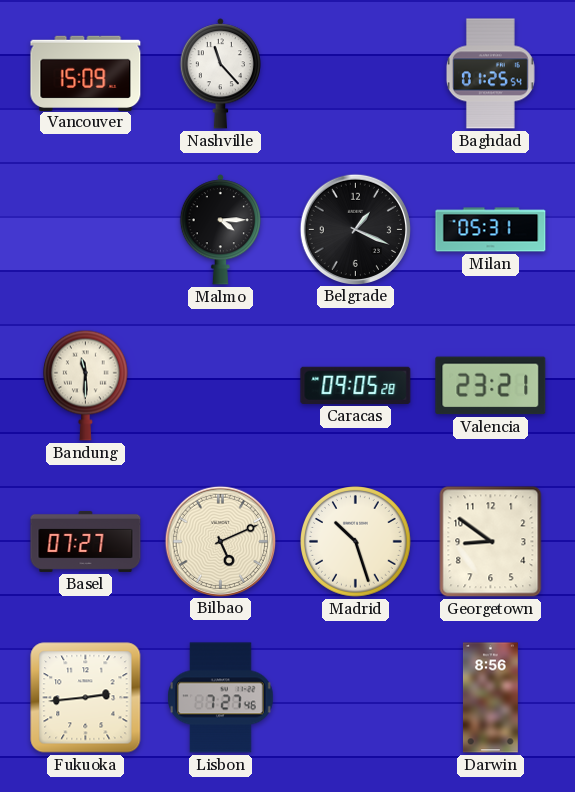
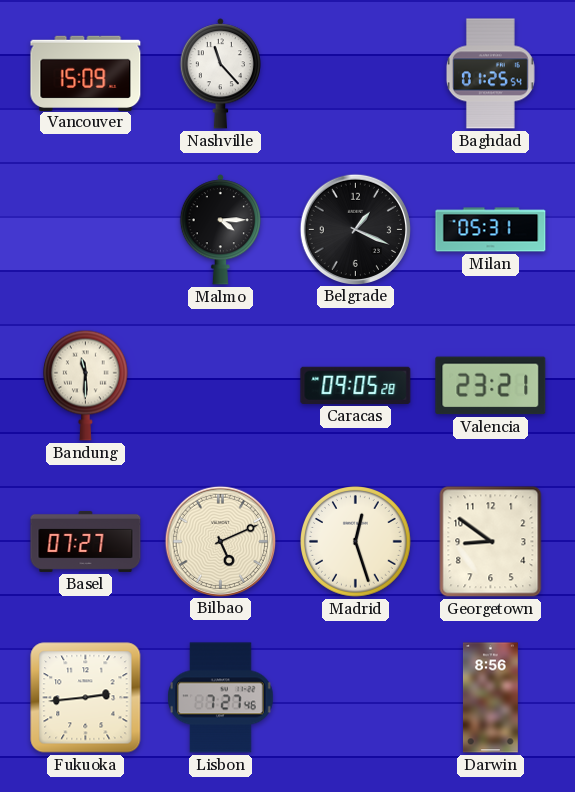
Madrid: 10:27 -> 12:27
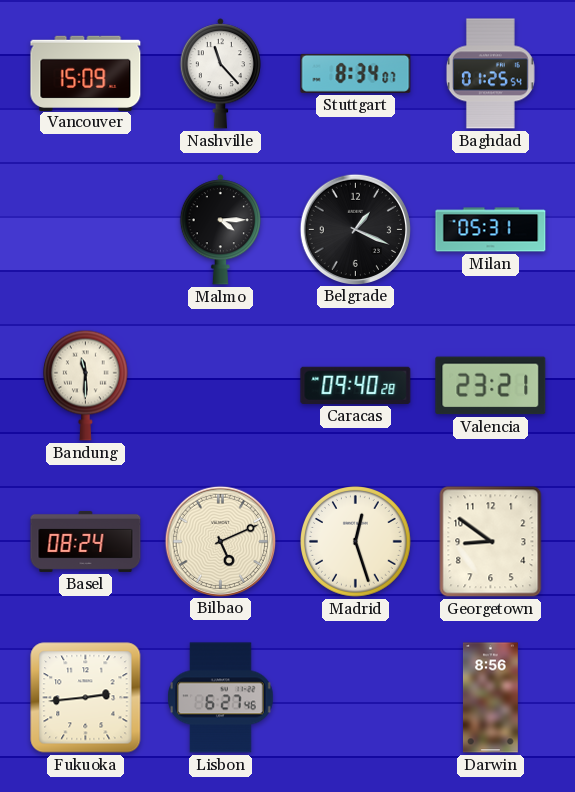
Stuttgart: none -> 8:34
Caracas: 09:05 -> 09:40
Basel: 07:27 -> 08:24
Lisbon: 7:27 -> 6:27
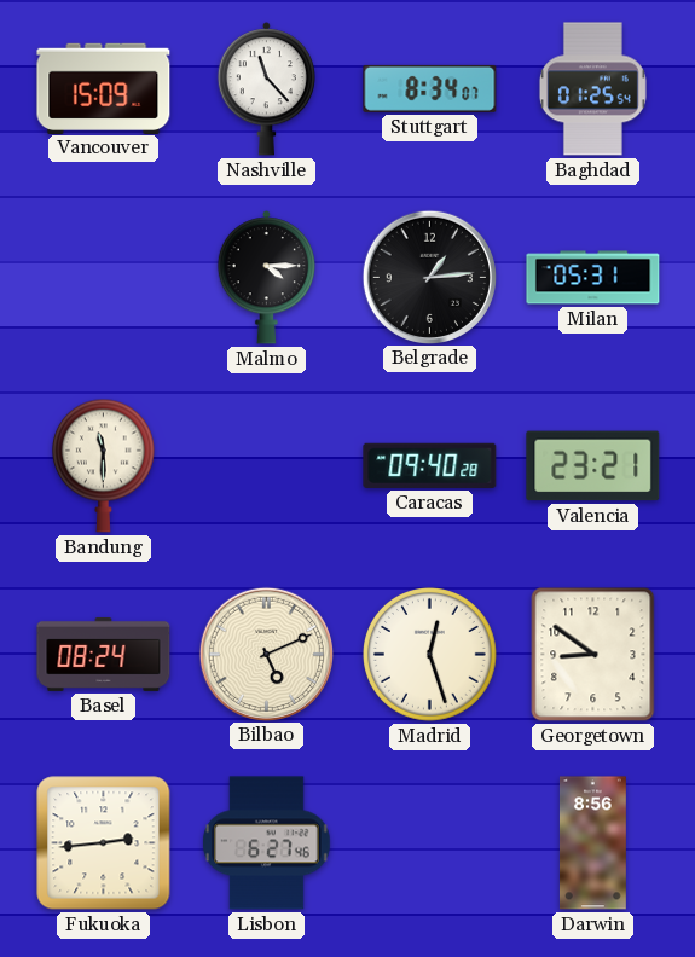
Belgrade: 1:19 -> 1:14
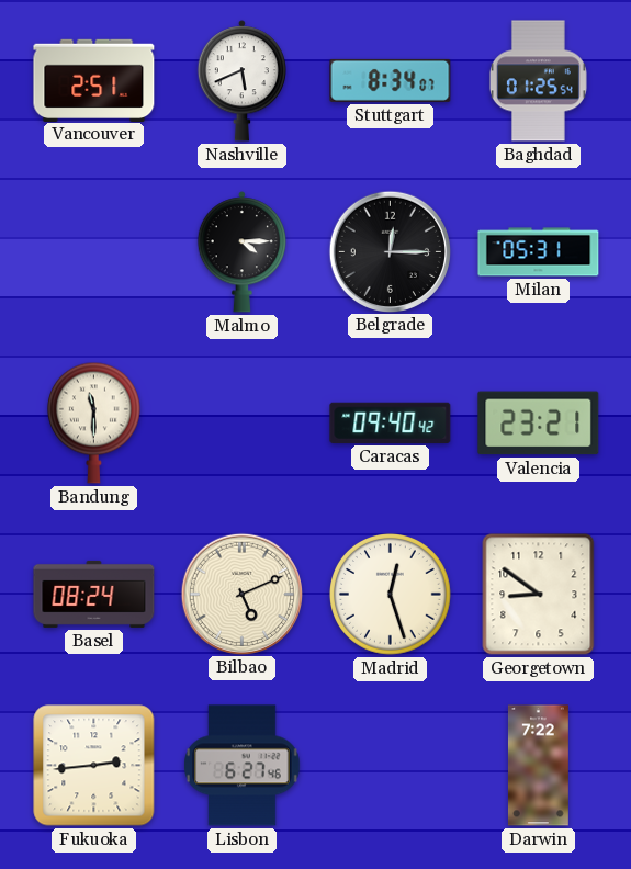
Vancouver: 15:09 -> 2:51
Nashville: 11:23 -> 5:41
Belgrade: 1:14 -> 12:15
Caracas: 09:40:28 -> 09:40:42
Darwin: 8:56 -> 7:22
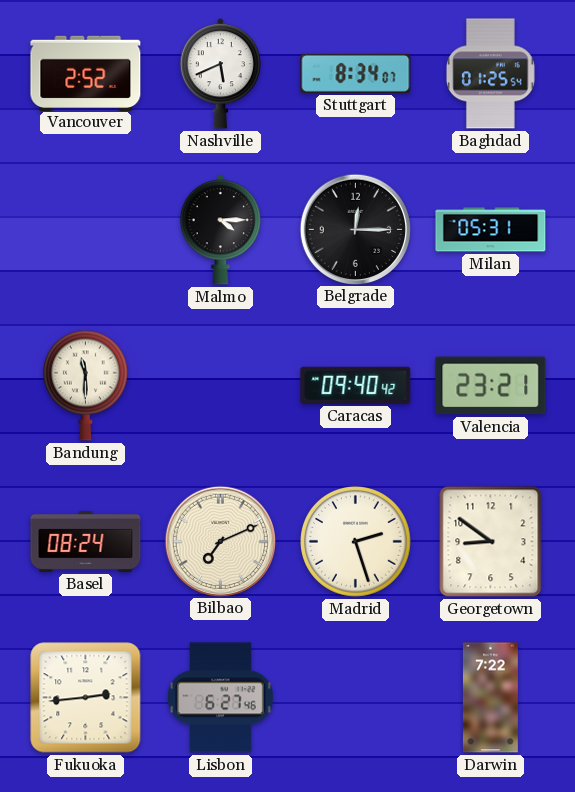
Vancouver: 2:51 -> 2:52
Bilbao: 5:11 -> 7:11
Madrid: 12:27 -> 2:27
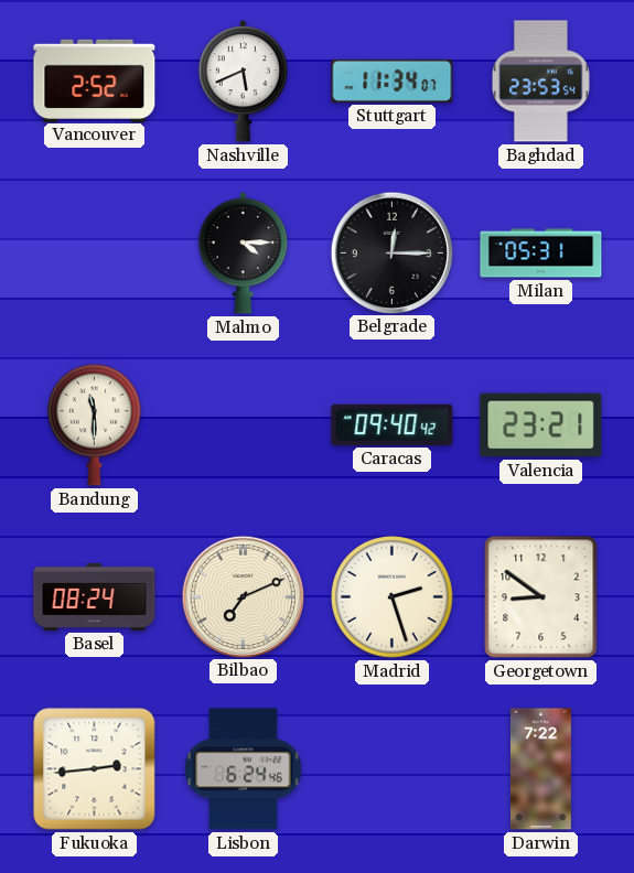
Stuttgart: 8:34 -> 11:34
Baghdad: 01:25 -> 23:53
Lisbon: 6:27 -> 6:24
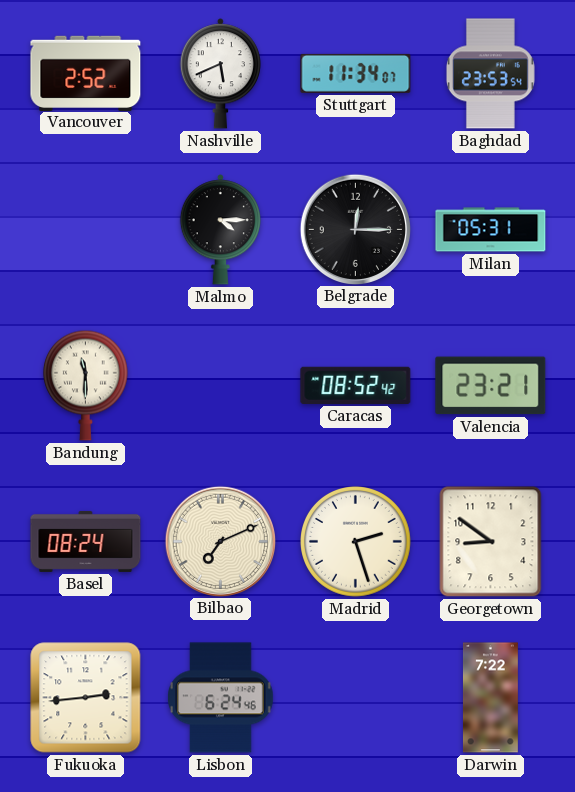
Caracas: 09:40 -> 08:52
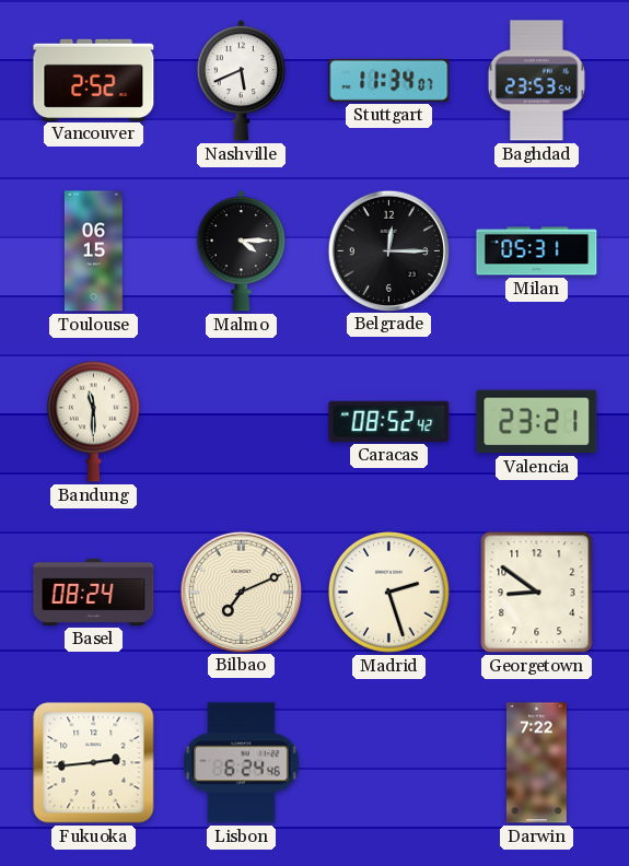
Toulouse: none -> 06:15
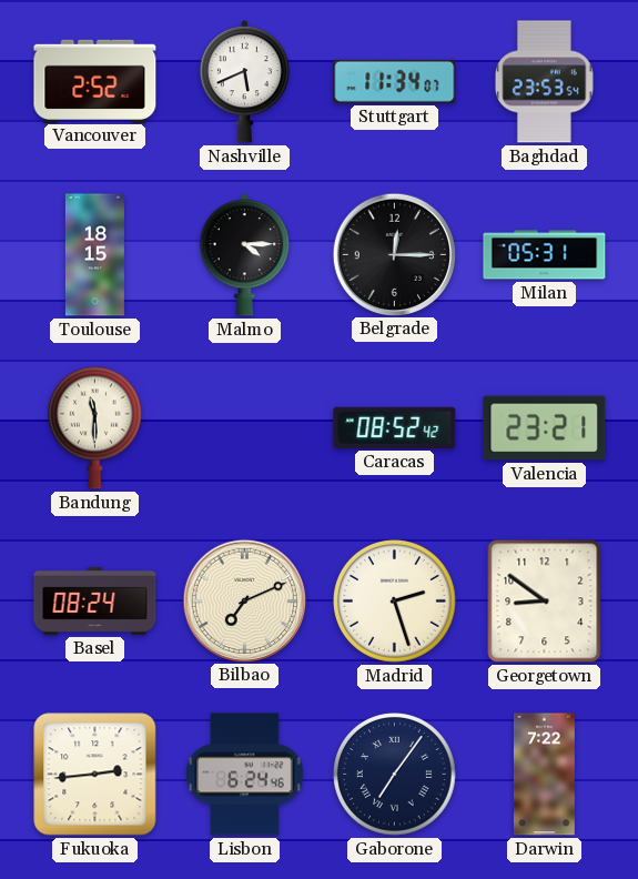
Toulouse: 06:15 -> 18:15
Gaborone: none -> 7:06
